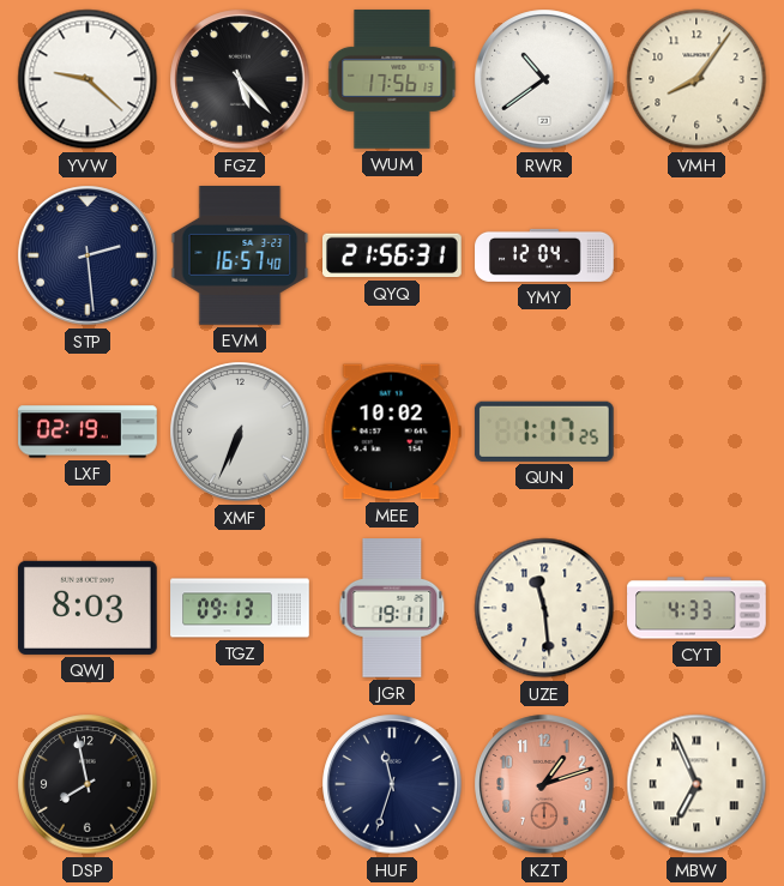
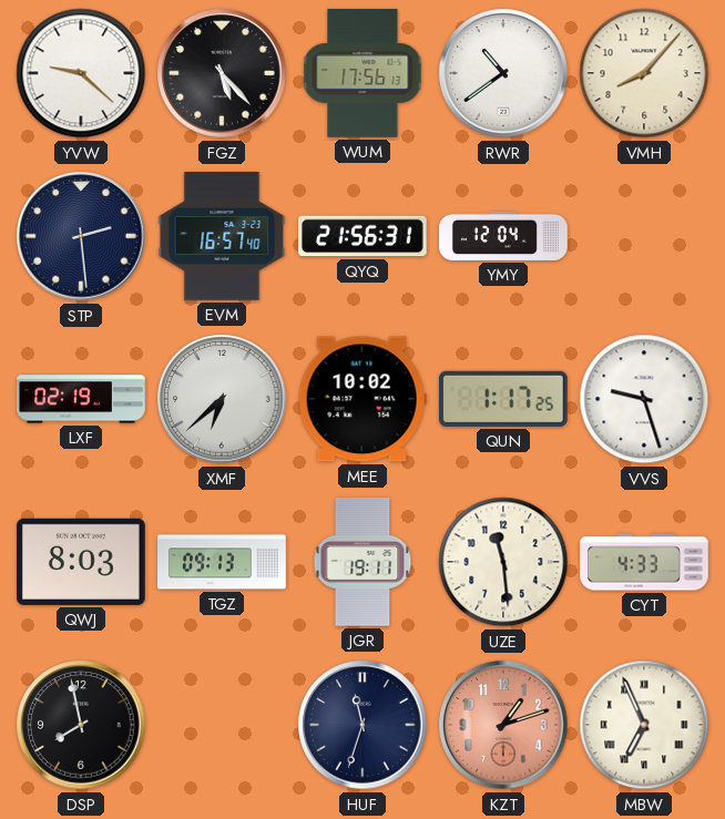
VMH: 8:06 -> 8:07
XMF: 6:34 -> 6:38
VVS: none -> 9:27
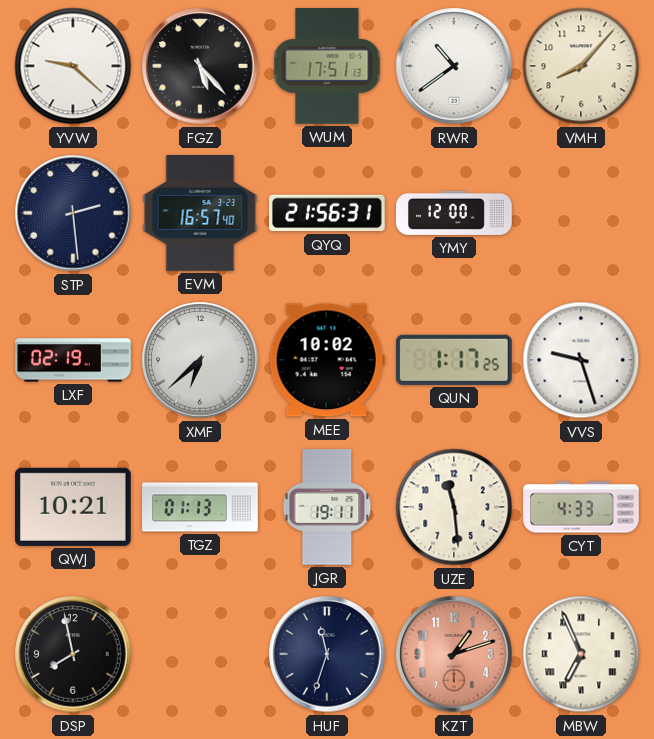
WUM: 17:56 -> 17:51
YMY: 12:04 -> 12:00
QWJ: 8:03 -> 10:21
TGZ: 09:13 -> 01:13
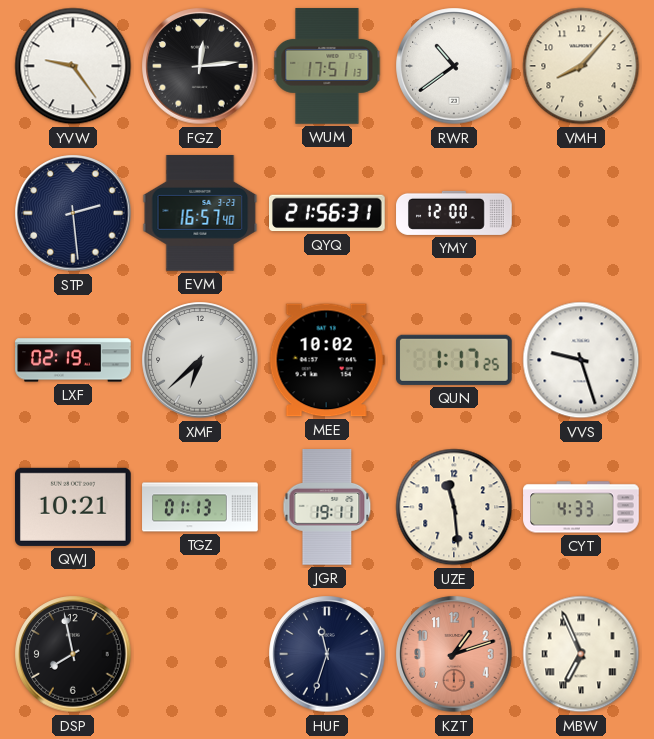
YVW: 9:22 -> 9:24
FGZ: 5:23 -> 12:14
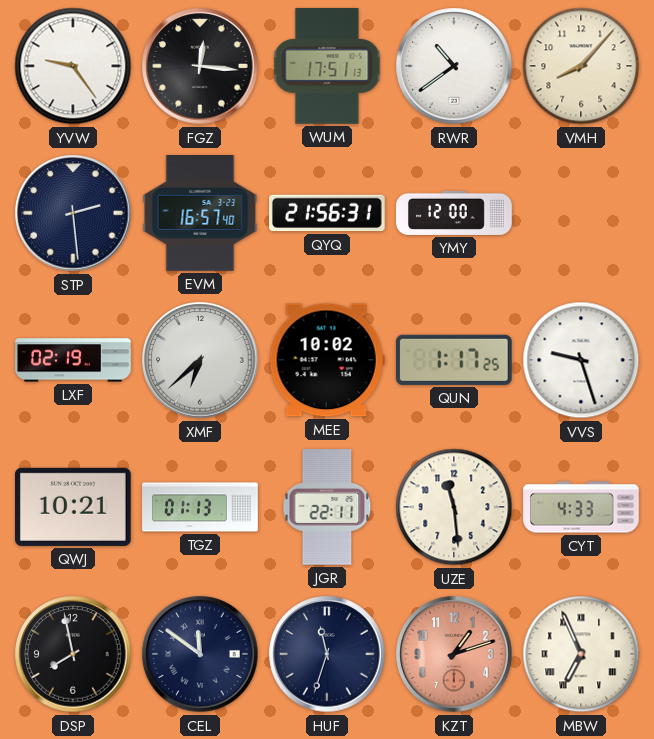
FGZ: 12:14 -> 12:16
JGR: 19:11 -> 22:11
CEL: none -> 11:51
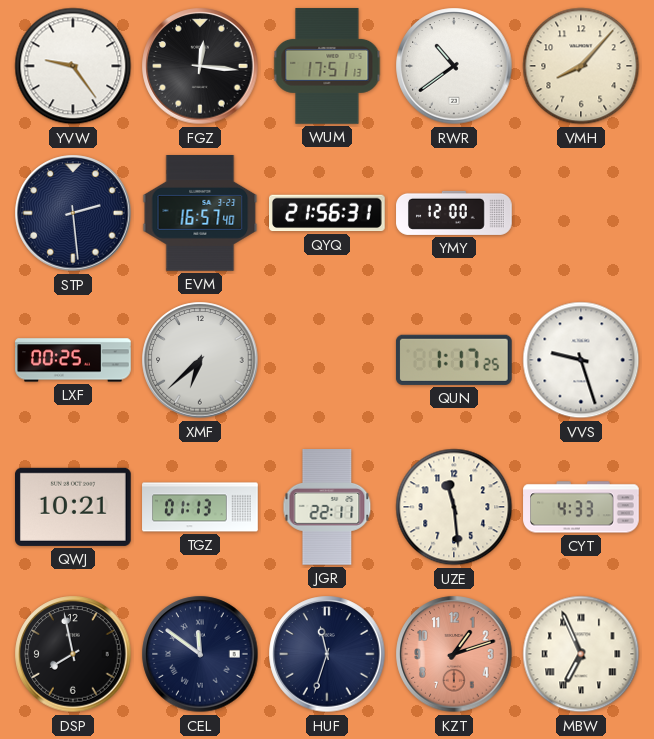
LXF: 02:19 -> 00:25
MEE: 10:02 -> none
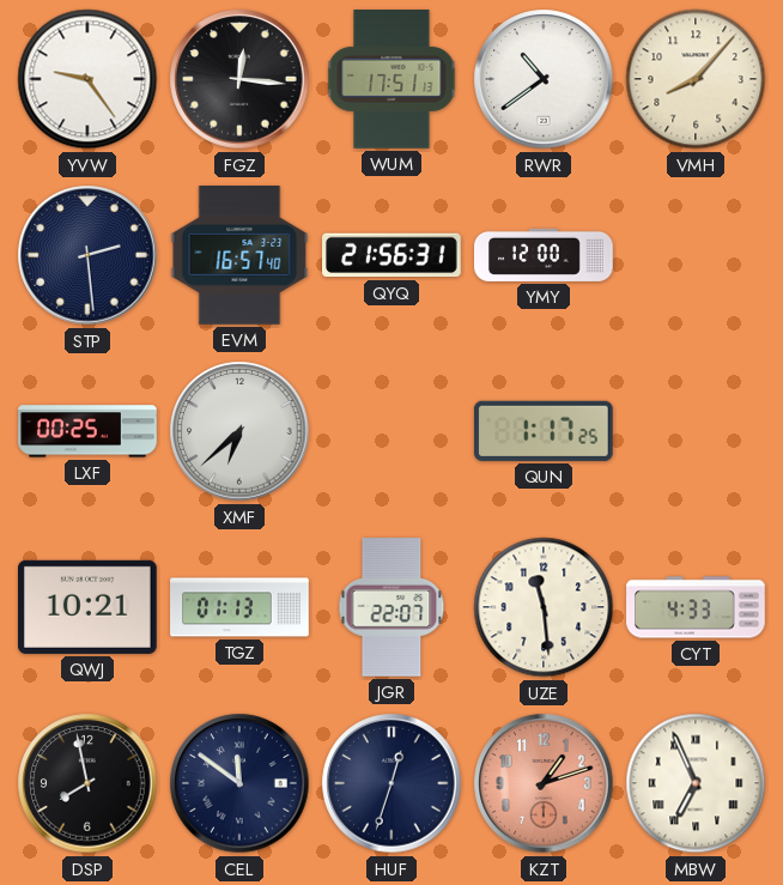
VVS: 9:27 -> none
JGR: 22:11 -> 22:07
HUF: 11:33 -> 12:33
